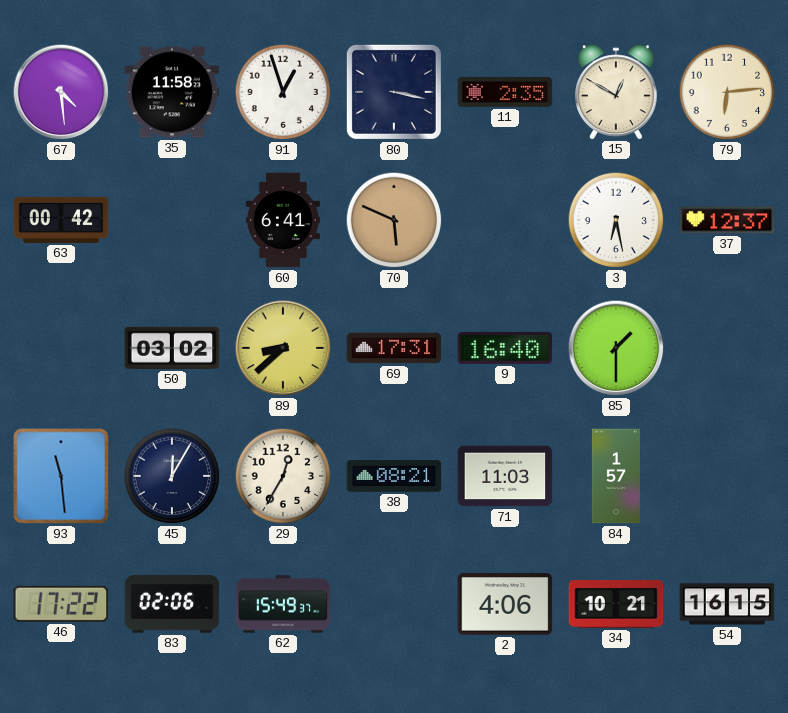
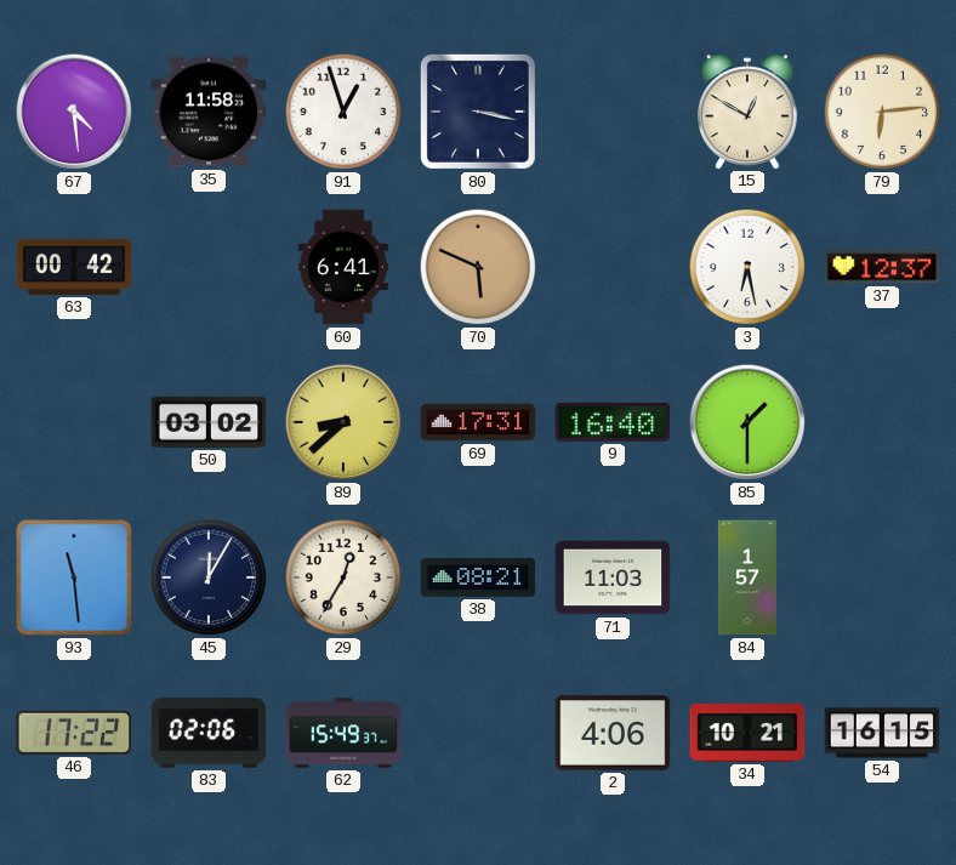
11: 2:35 -> none
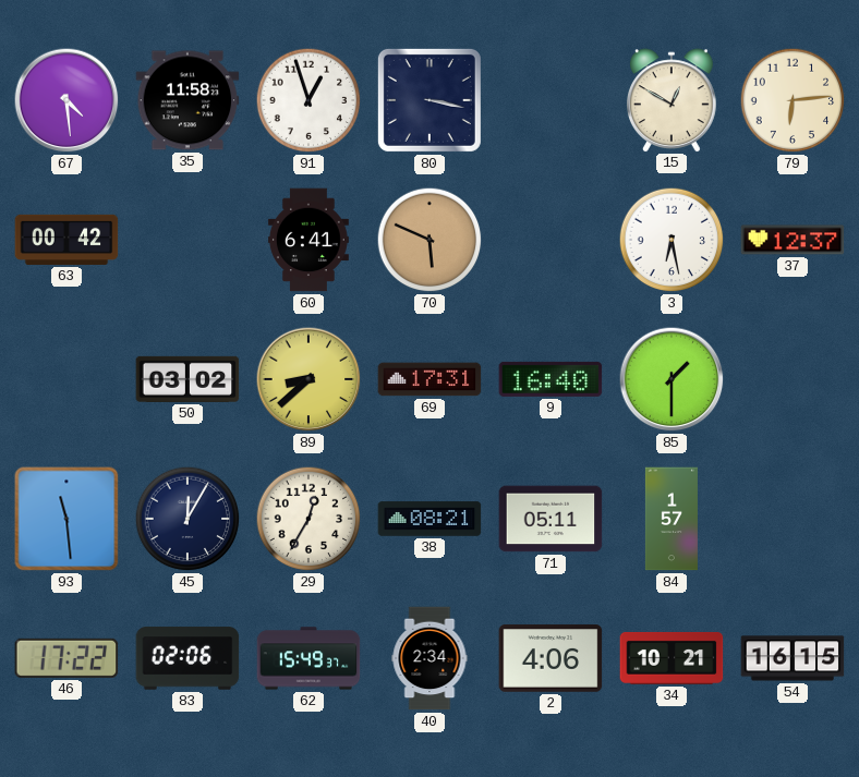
71: 11:03 -> 05:11
40: none -> 2:34
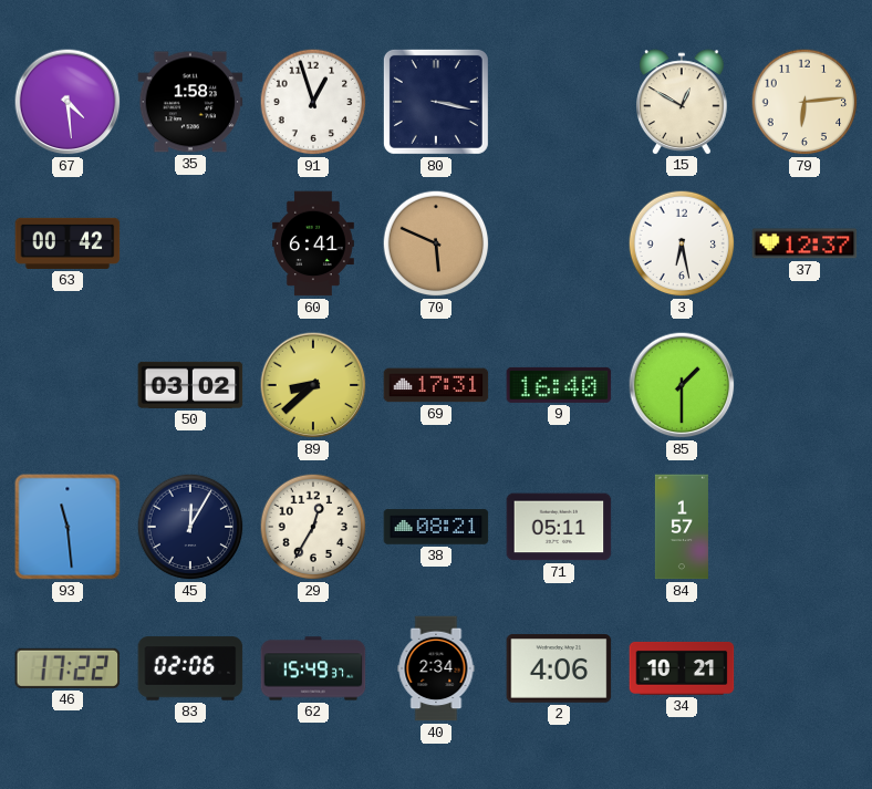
35: 11:58 -> 1:58
54: 16:15 -> none
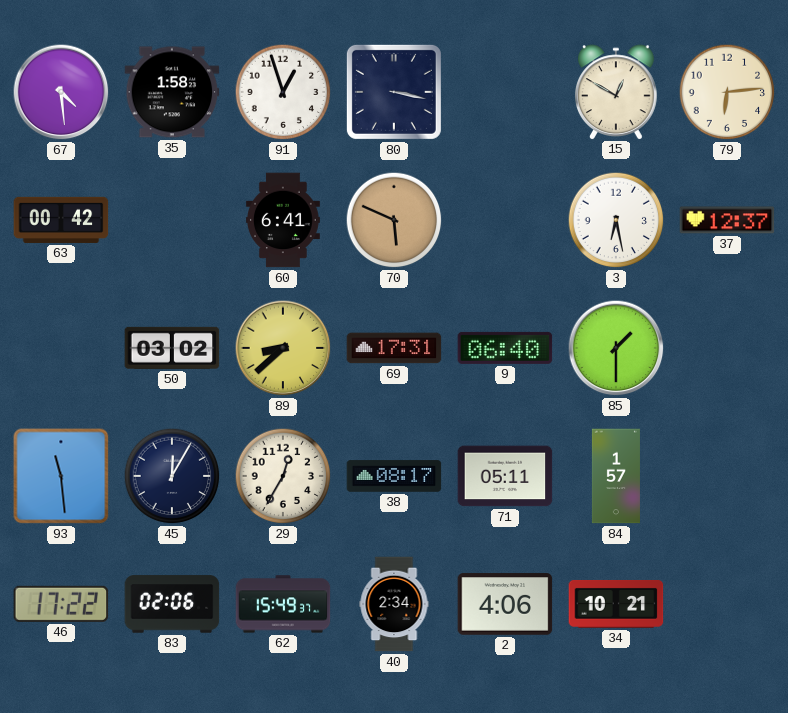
9: 16:40 -> 06:40
38: 08:21 -> 08:17
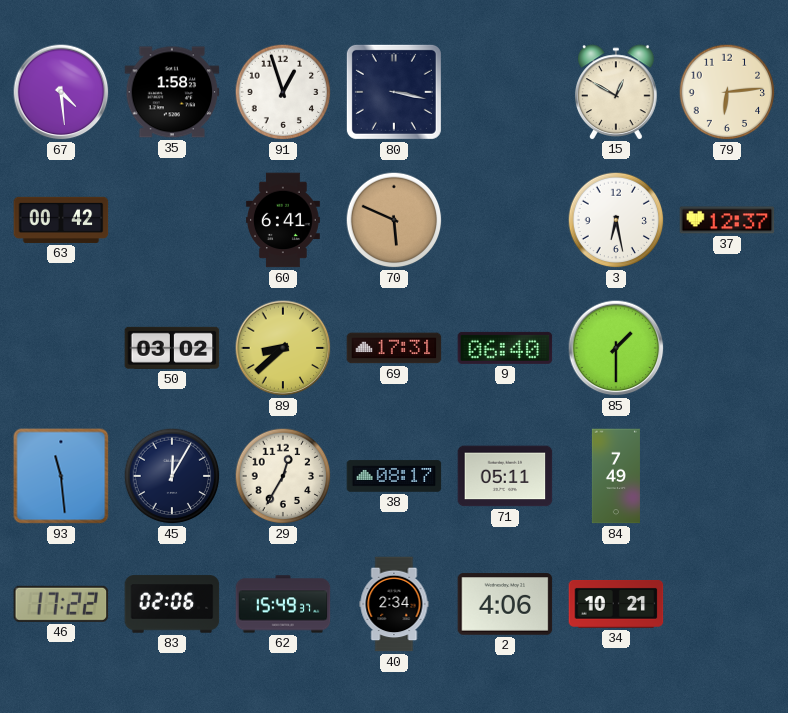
84: 1:57 -> 7:49
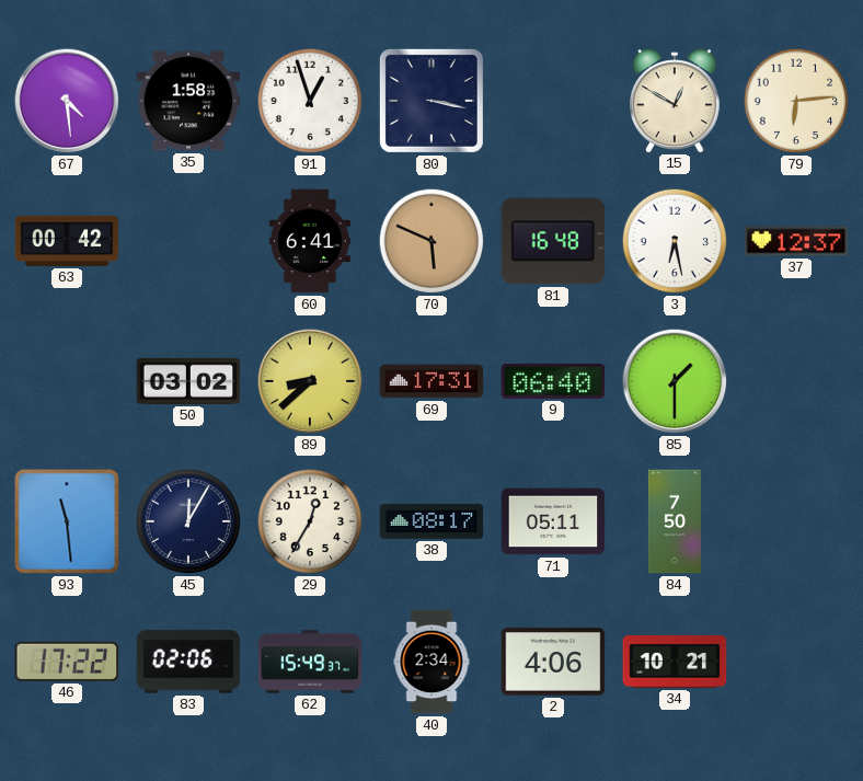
81: none -> 16:48
84: 7:49 -> 7:50
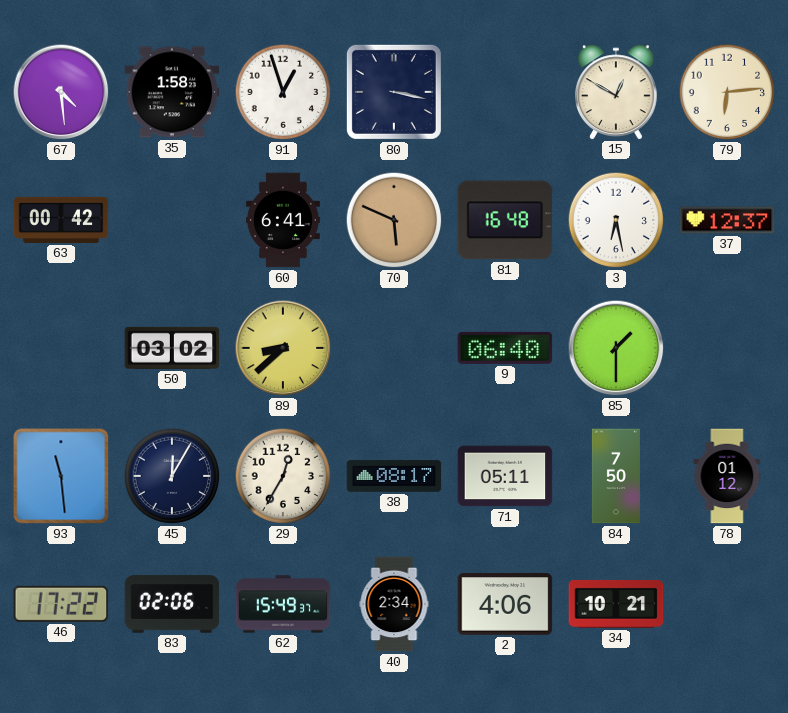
69: 17:31 -> none
78: none -> 01:12
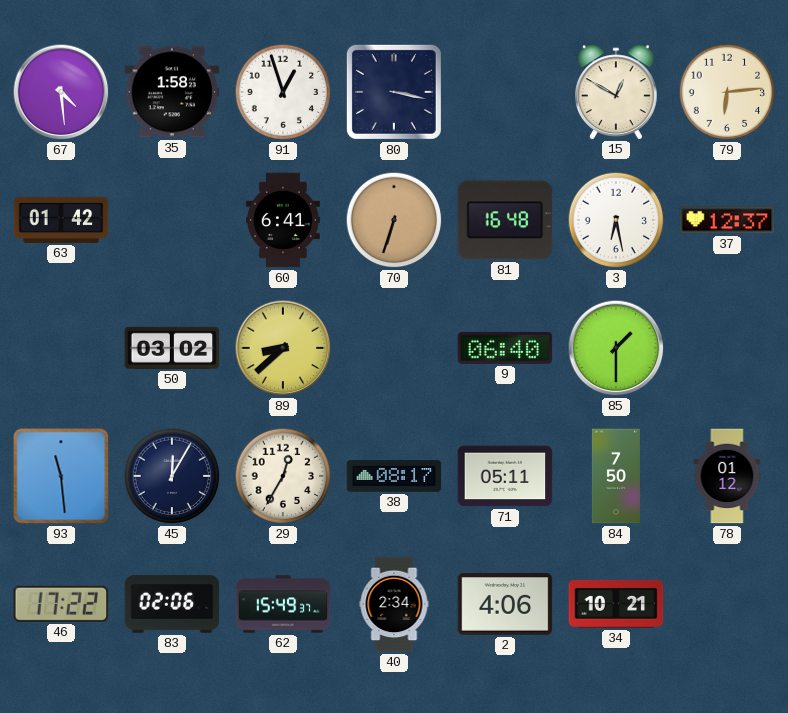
63: 00:42 -> 01:42
70: 5:49 -> 6:33
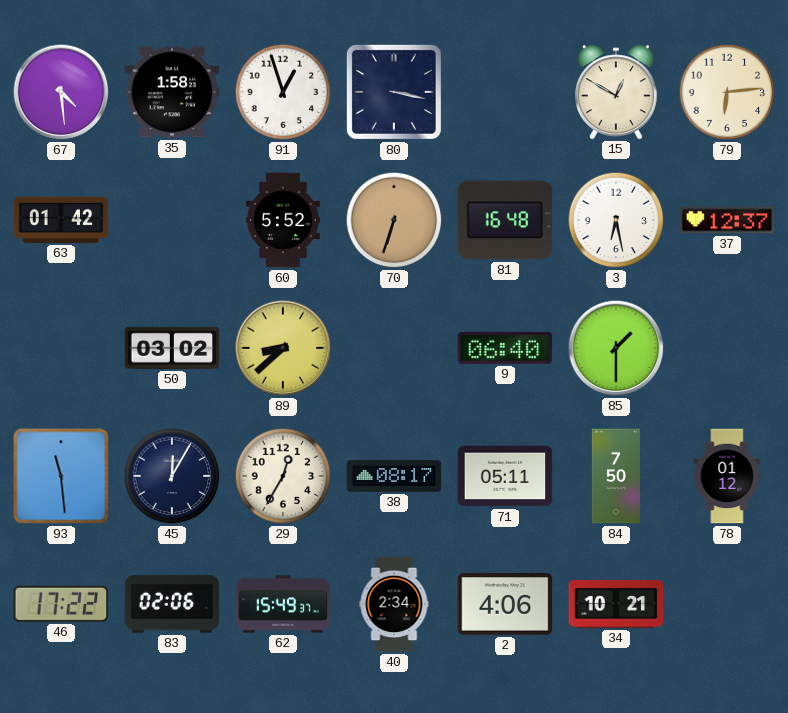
60: 6:41 -> 5:52
